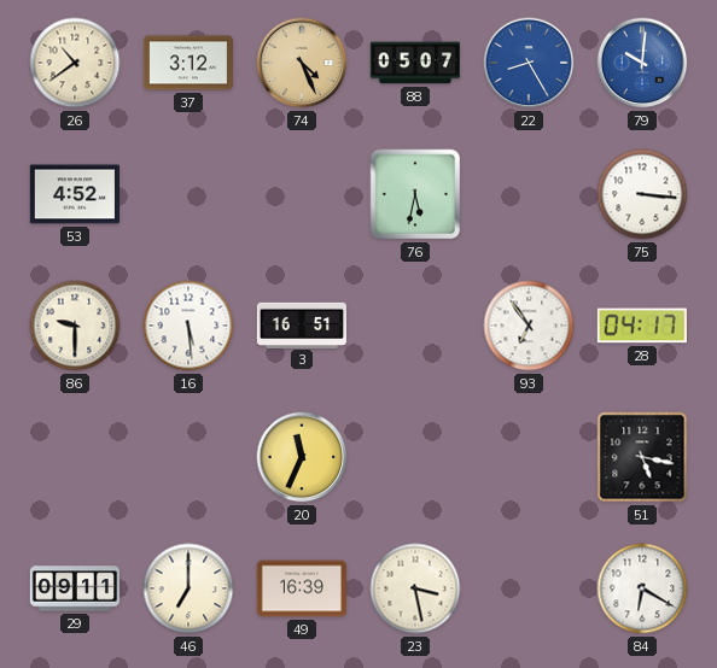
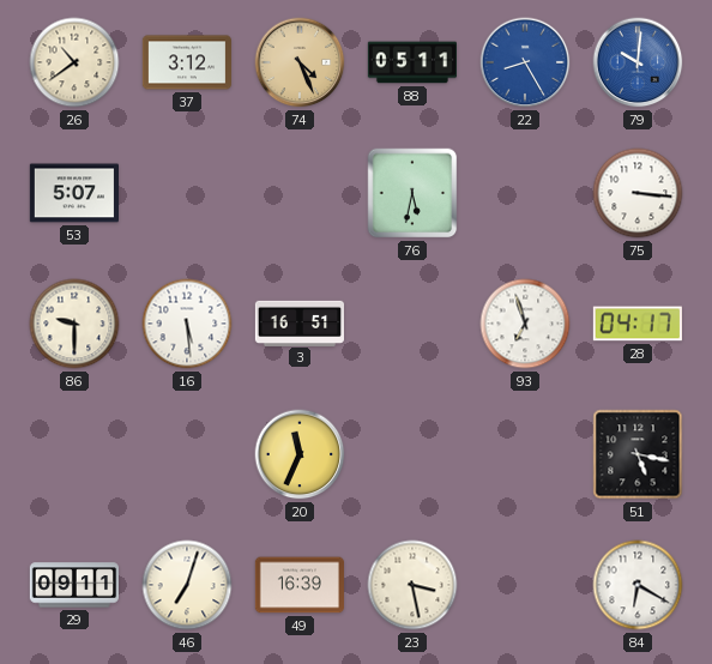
88: 05:07 -> 05:11
53: 4:52 -> 5:07
93: 6:54 -> 6:57
46: 7:00 -> 7:03
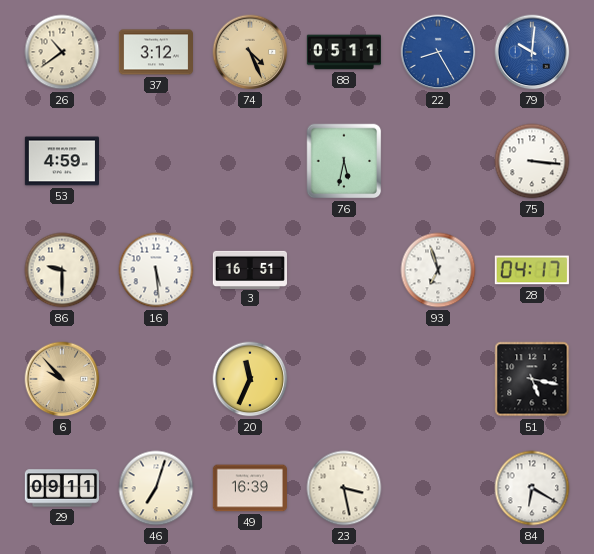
53: 5:07 -> 4:59
6: none -> 9:53
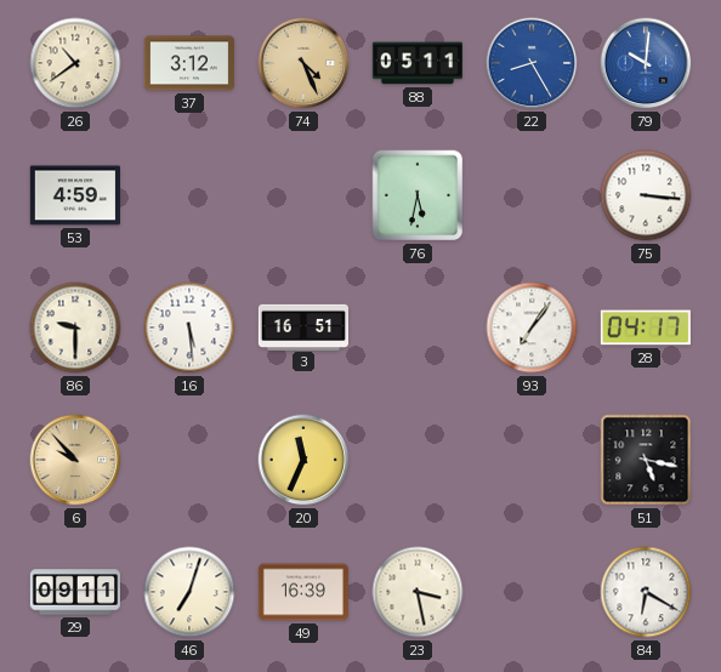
93: 6:57 -> 7:06
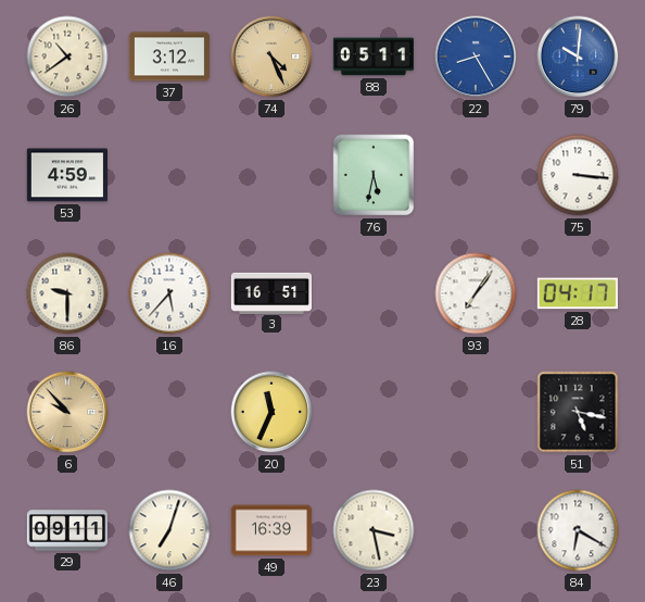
16: 5:29 -> 5:37
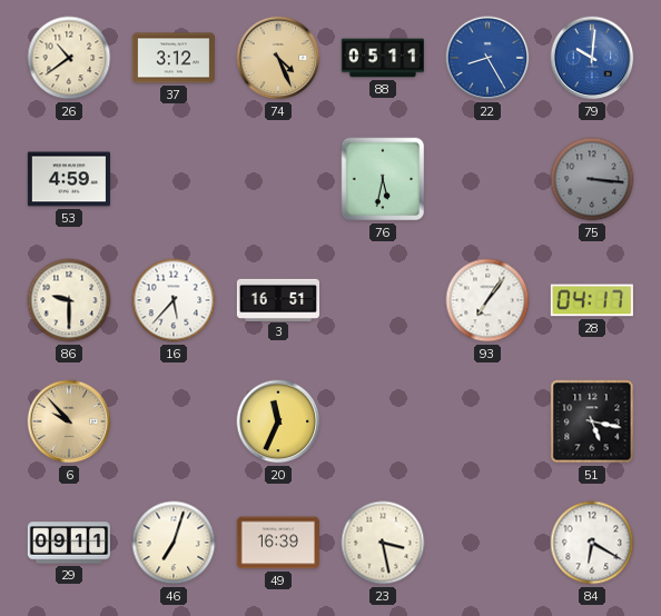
75 dial: white -> grey
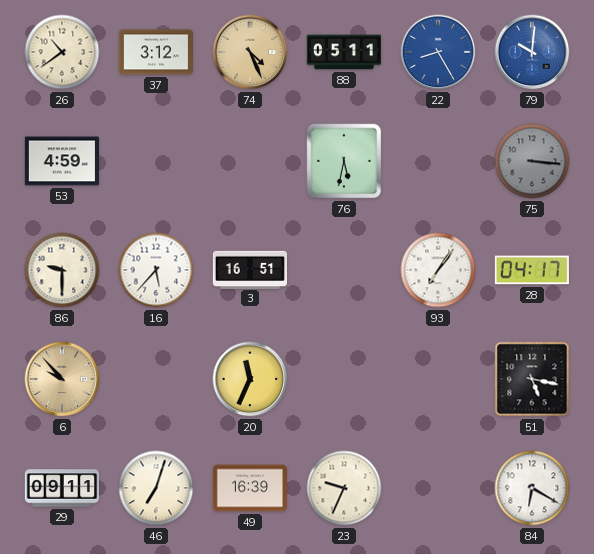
23: 3:28 -> 9:34
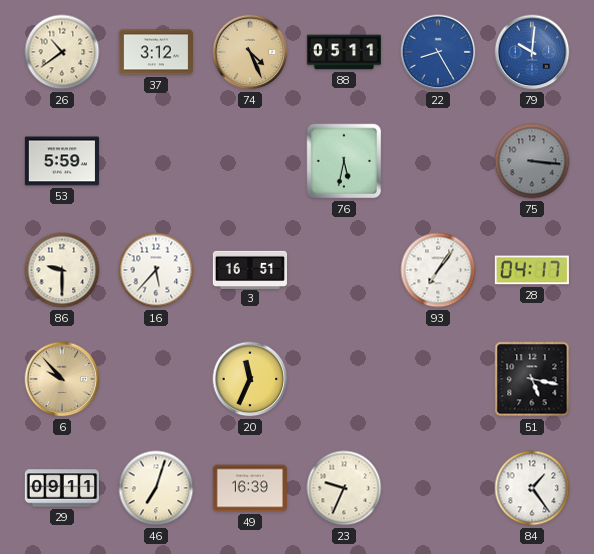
53: 4:59 -> 5:59
84: 6:20 -> 1:24
